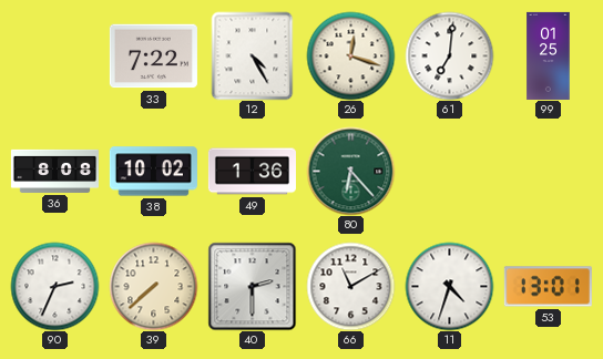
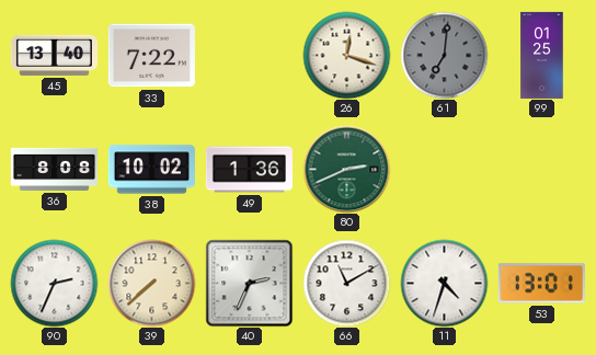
45: none -> 13:40
12: 4:25 -> none
61 dial: white -> grey
80: 6:23 -> 2:41
40: 2:30 -> 2:34
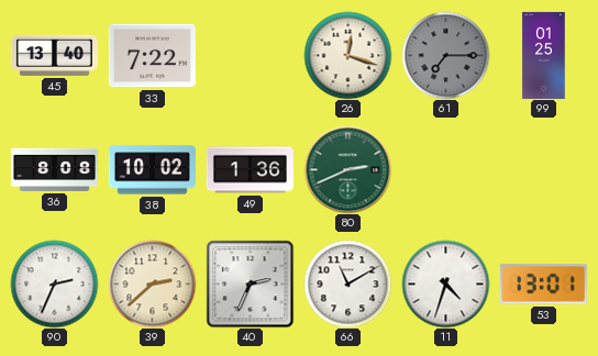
61: 7:01 -> 7:15
39: 7:38 -> 2:38
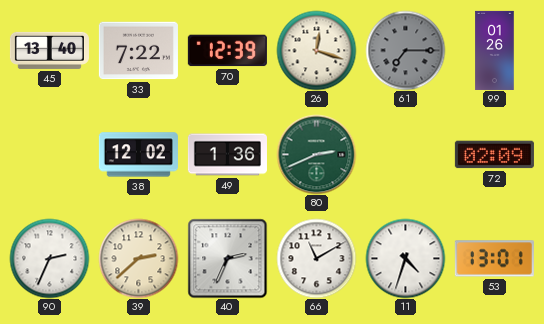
70: none -> 12:39
99: 01:25 -> 01:26
36: 8:08 -> none
38: 10:02 -> 12:02
72: none -> 02:09
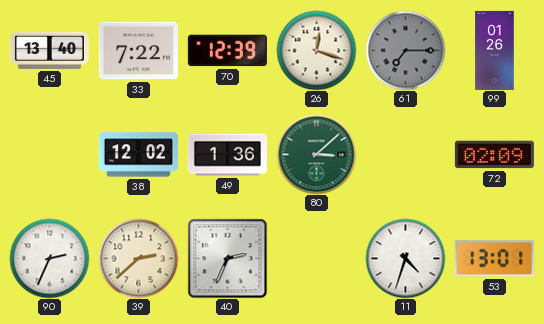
80: 2:41 -> 3:08
66: 11:10 -> none
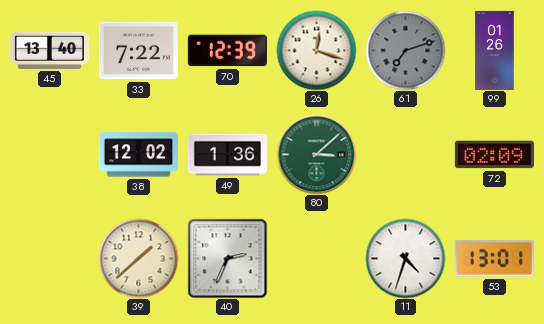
61: 7:15 -> 7:12
90: 2:34 -> none
39: 2:38 -> 1:38
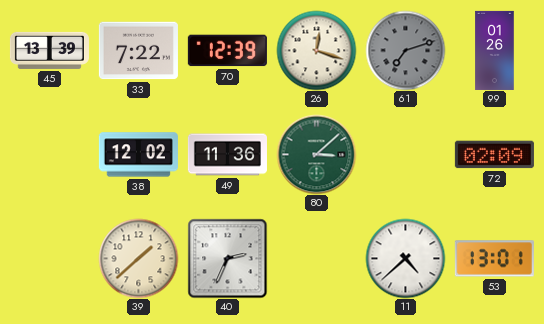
45: 13:40 -> 13:39
49: 1:36 -> 11:36
11: 4:33 -> 4:38
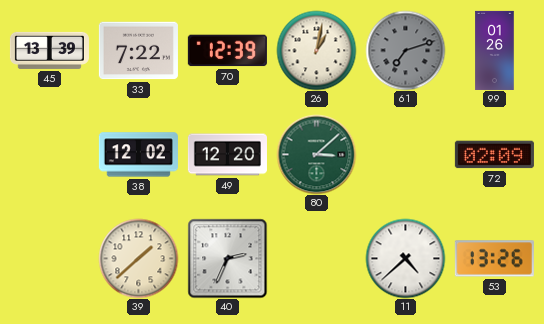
26: 12:18 -> 1:02
49: 11:36 -> 12:20
53: 13:01 -> 13:26
